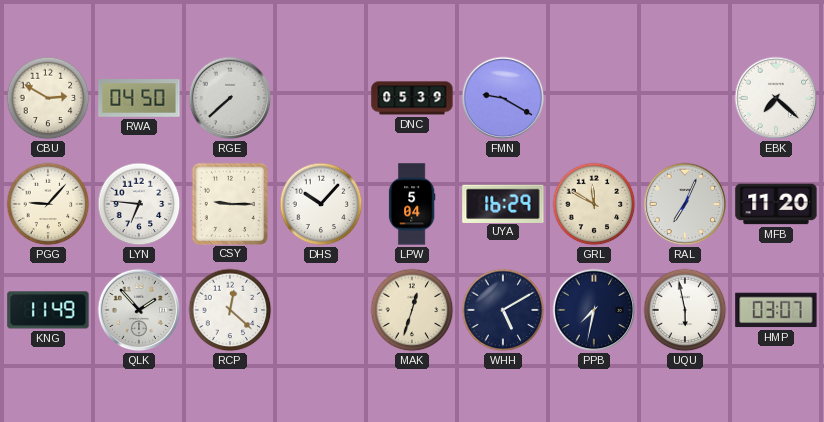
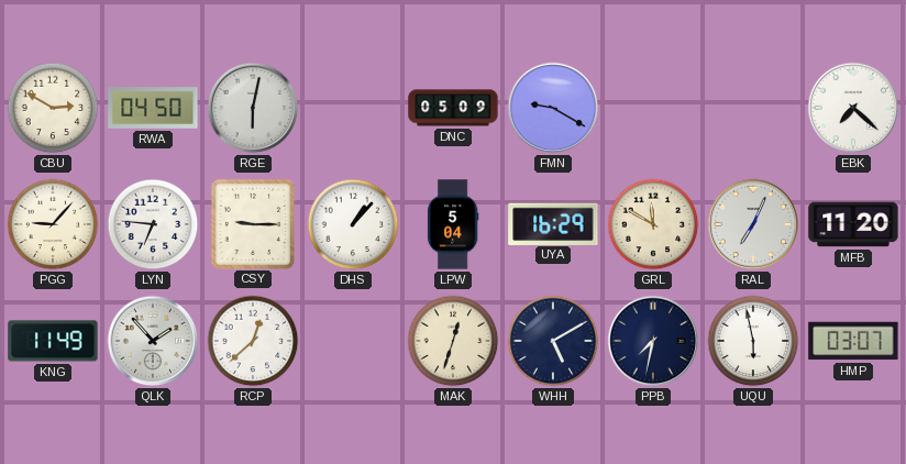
RGE: 7:38 -> 6:02
DNC: 05:39 -> 05:09
DHS: 10:07 -> 1:07
RCP: 12:22 -> 12:38
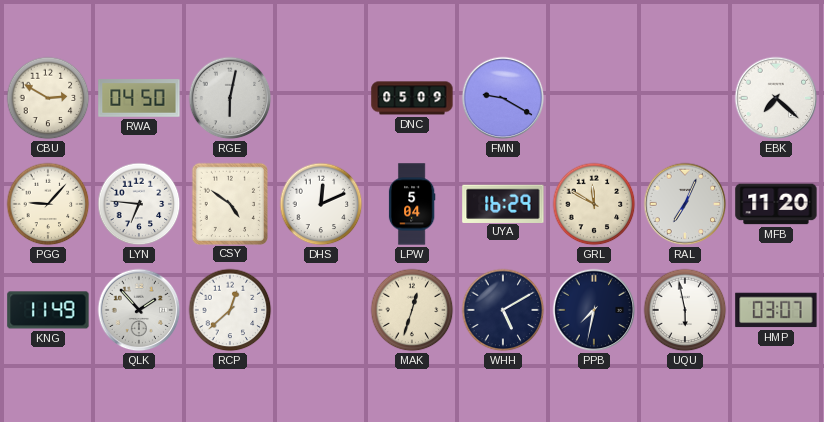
CSY: 9:15 -> 4:51
DHS: 1:07 -> 12:11
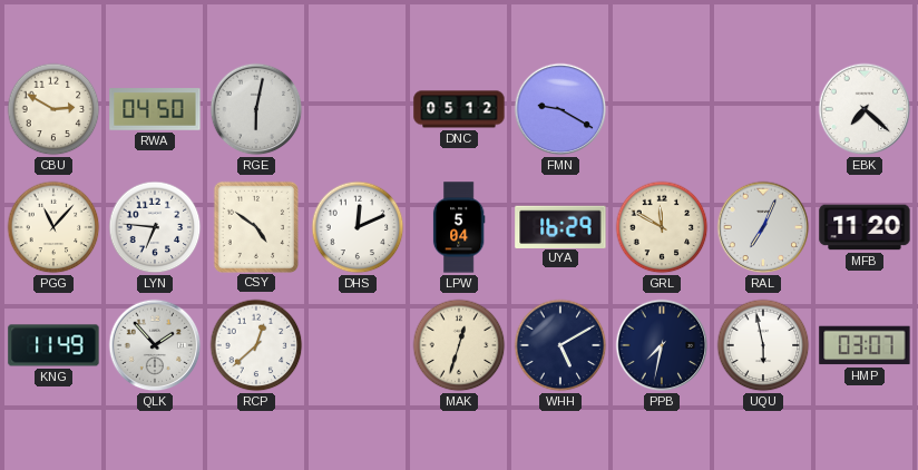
DNC: 05:09 -> 05:12
PGG: 9:07 -> 11:07
